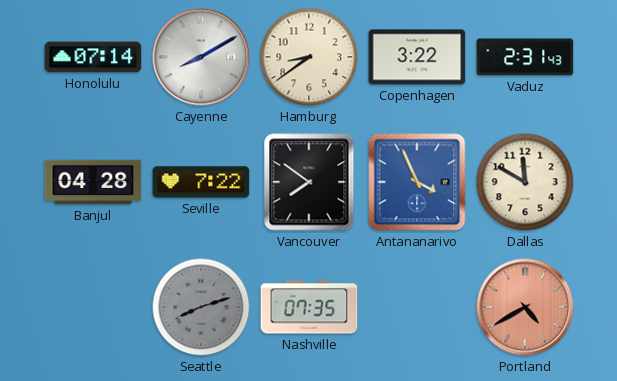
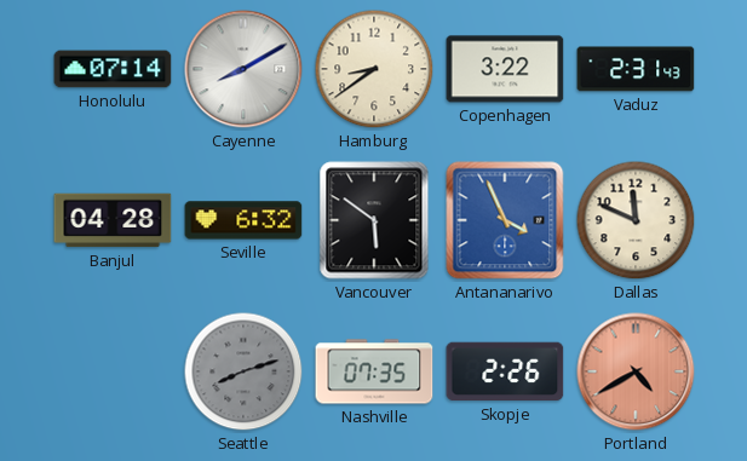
Seville: 7:22 -> 6:32
Vancouver: 7:51 -> 5:51
Dallas: 11:50 -> 11:49
Skopje: none -> 2:26
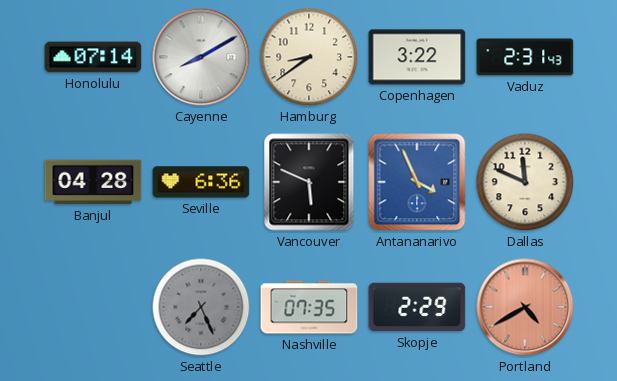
Seville: 6:32 -> 6:36
Vancouver: 5:51 -> 5:49
Seattle: 8:12 -> 7:26
Skopje: 2:26 -> 2:29
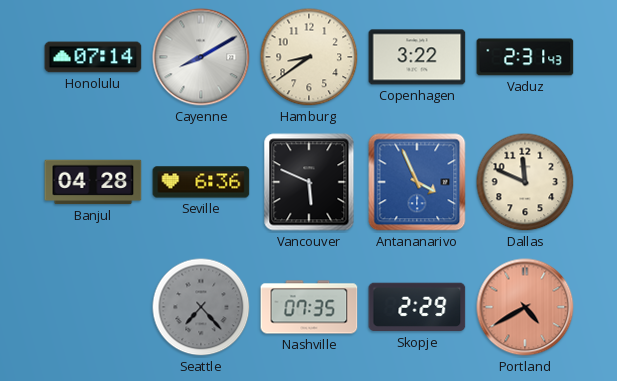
Seattle: 7:26 -> 7:23
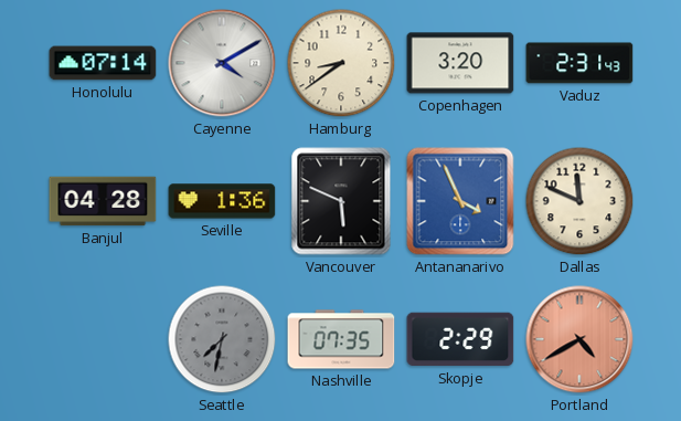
Cayenne: 8:10 -> 4:10
Copenhagen: 3:22 -> 3:20
Seville: 6:36 -> 1:36
Seattle: 7:23 -> 7:32
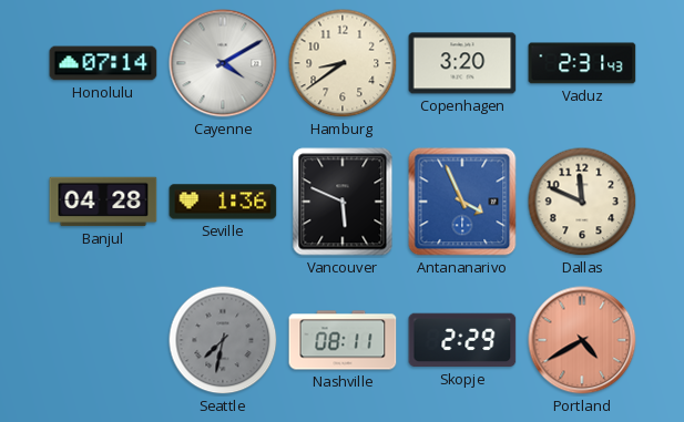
Nashville: 07:35 -> 08:11
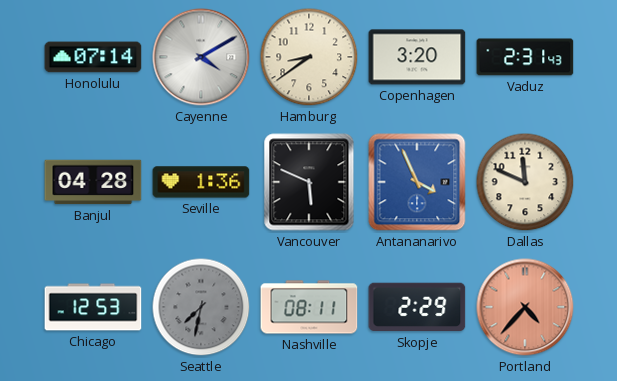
Chicago: none -> 12:53
Portland: 4:40 -> 4:37
